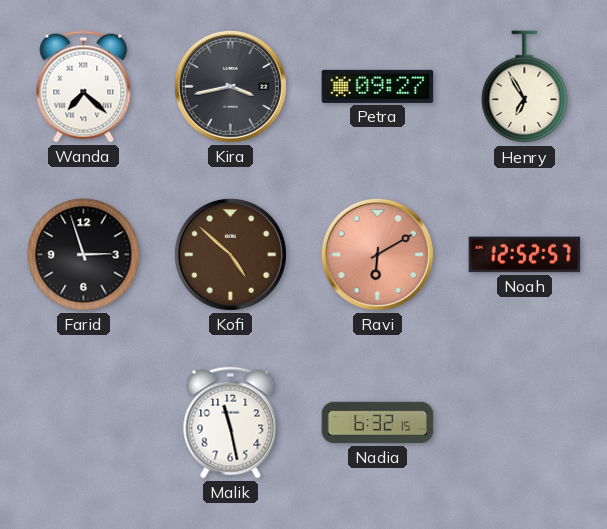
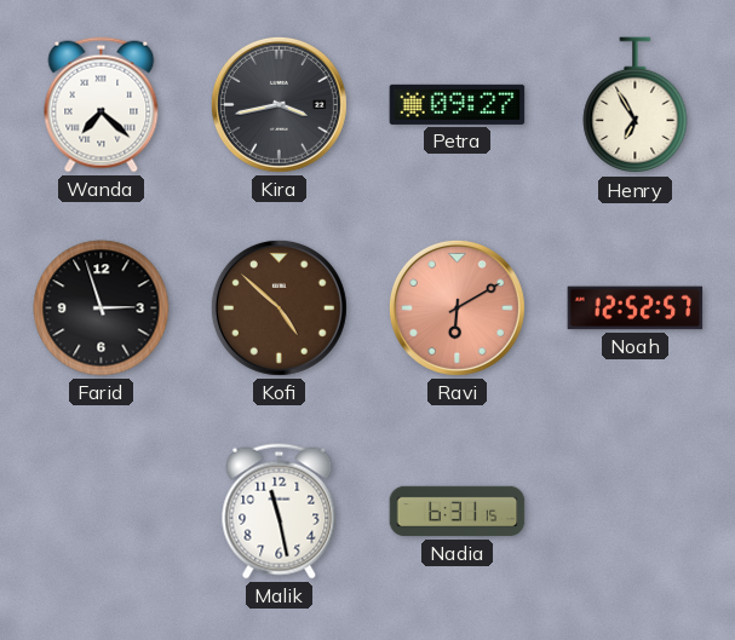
Nadia: 6:32 -> 6:31
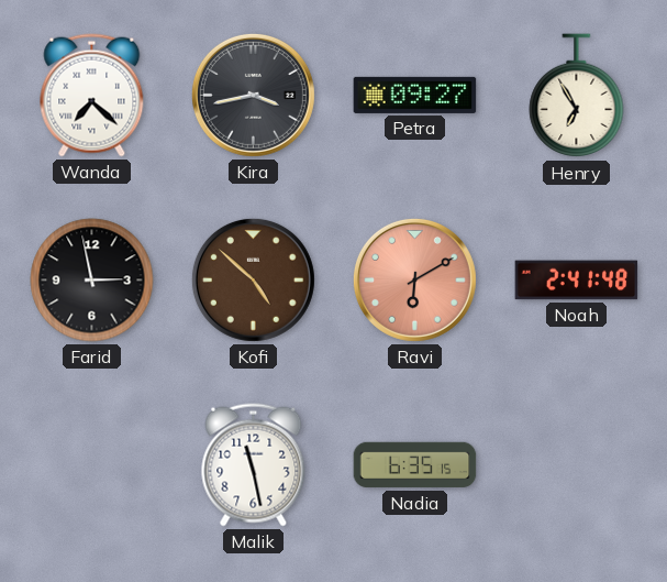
Farid: 2:57 -> 2:58
Noah: 12:52 -> 2:41
Nadia: 6:31 -> 6:35
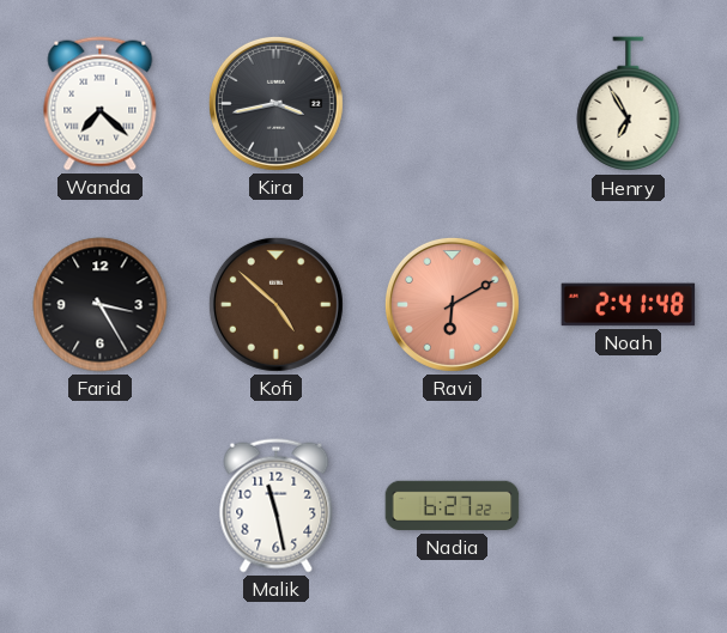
Petra: 09:27 -> none
Farid: 2:58 -> 3:25
Nadia: 6:35 -> 6:27
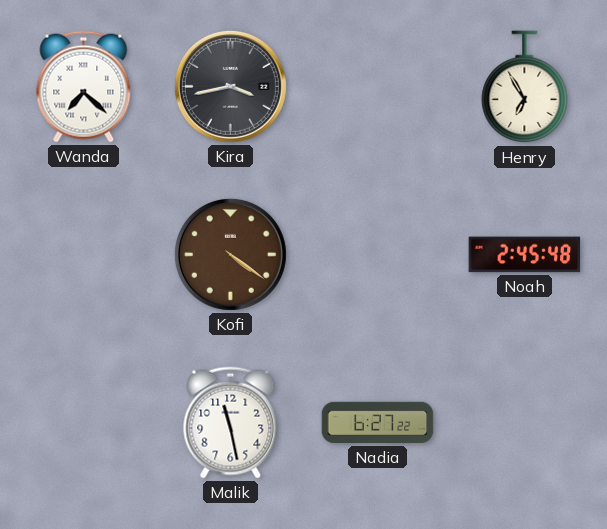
Farid: 3:25 -> none
Kofi: 4:52 -> 4:21
Ravi: 6:10 -> none
Noah: 2:41 -> 2:45
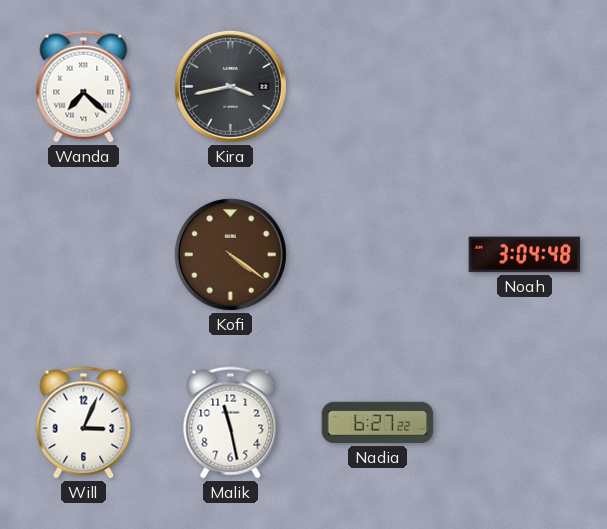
Henry: 6:55 -> none
Noah: 2:45 -> 3:04
Will: none -> 3:04
